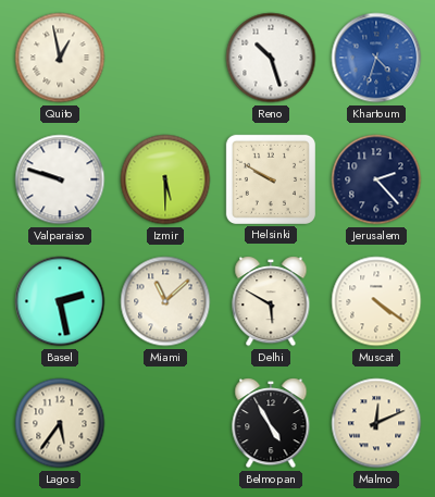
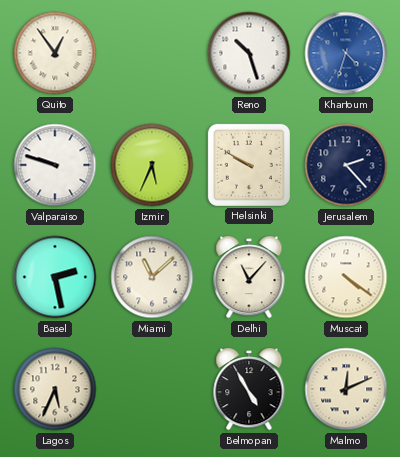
Quito: 12:58 -> 12:54
Izmir: 5:30 -> 5:34
Delhi: 5:50 -> 11:07
Lagos: 5:36 -> 5:34
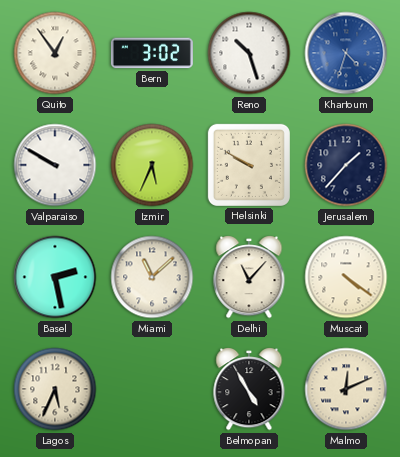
Bern: none -> 3:02
Valparaiso: 9:48 -> 9:50
Jerusalem: 2:23 -> 1:37
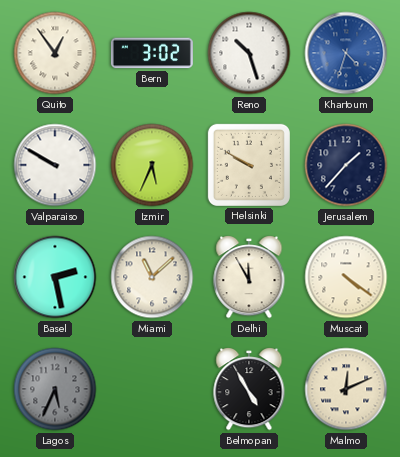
Delhi: 11:07 -> 11:55
Lagos dial: cream -> grey
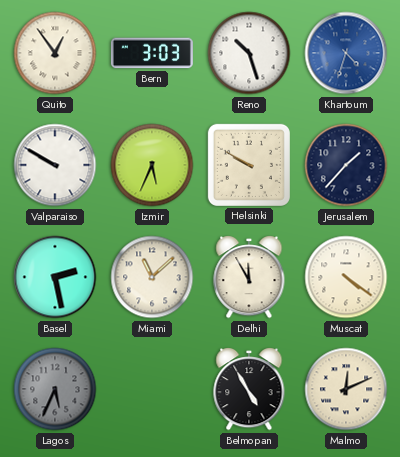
Bern: 3:02 -> 3:03
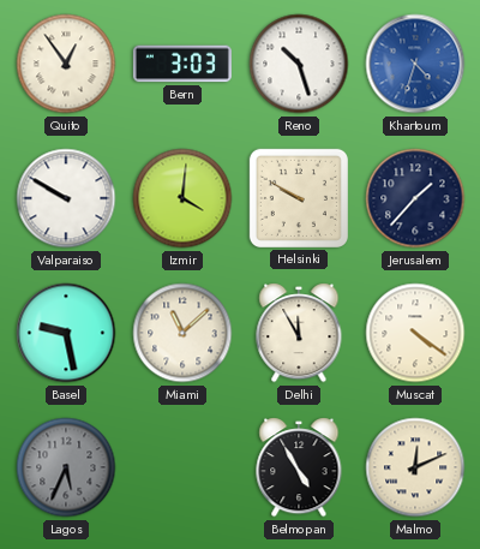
Izmir: 5:34 -> 4:01
Basel: 2:28 -> 9:28
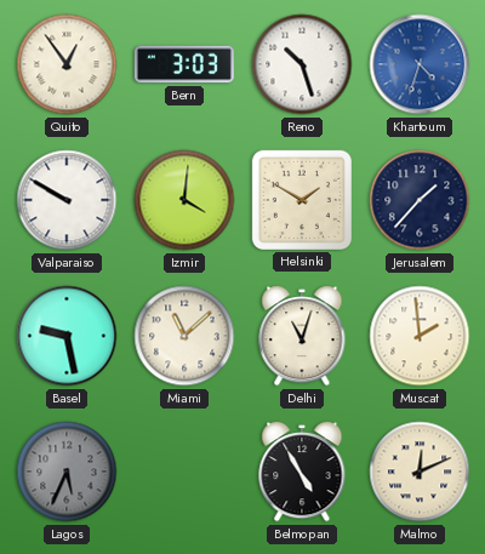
Helsinki: 9:50 -> 1:50
Delhi: 11:55 -> 11:03
Muscat: 4:21 -> 1:59
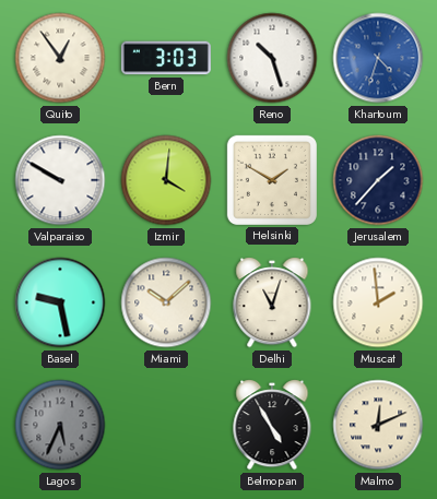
Miami: 11:08 -> 10:08
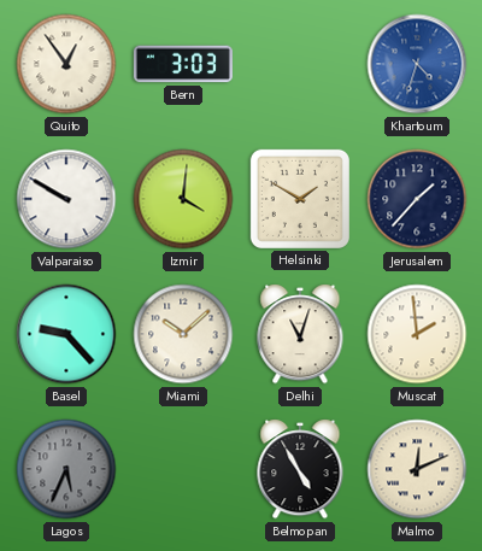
Reno: 10:27 -> none
Basel: 9:28 -> 9:23
